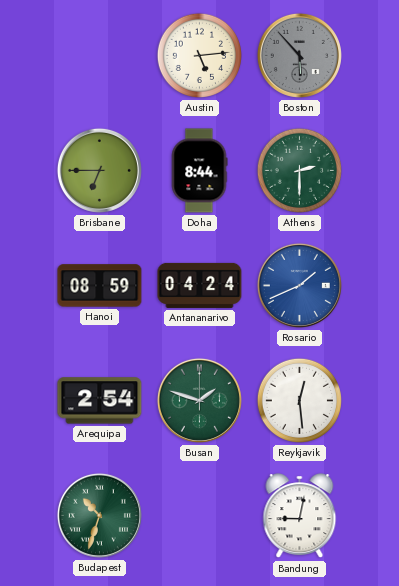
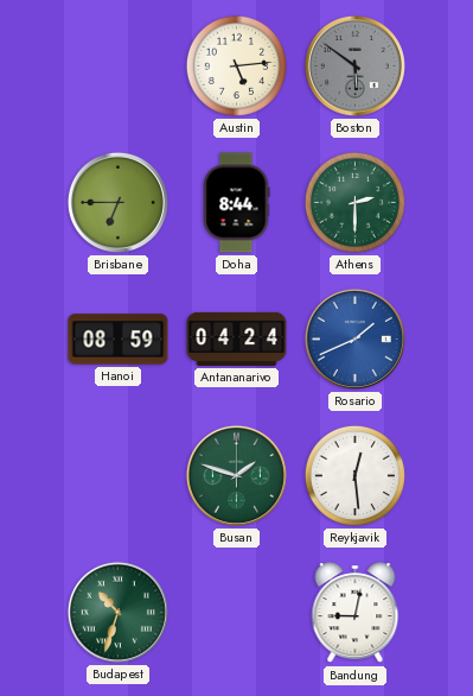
Boston: 5:53 -> 5:51
Arequipa: 2:54 -> none
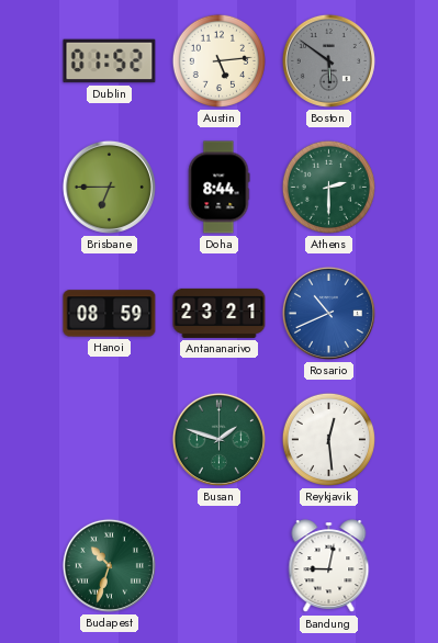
Dublin: none -> 01:52
Antananarivo: 04:24 -> 23:21
Rosario: 1:41 -> 10:41
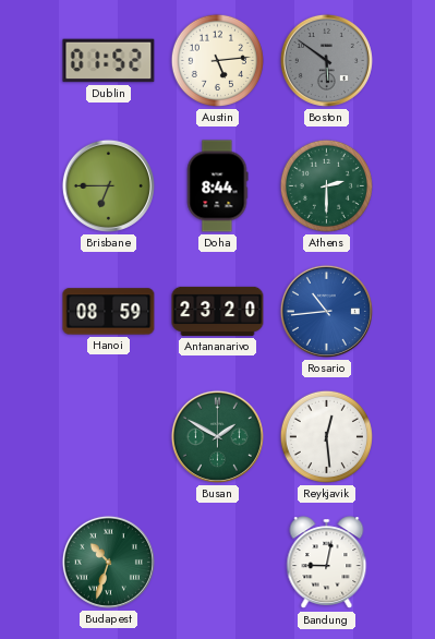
Antananarivo: 23:21 -> 23:20
Rosario: 10:41 -> 10:44
Busan: 1:48 -> 1:50
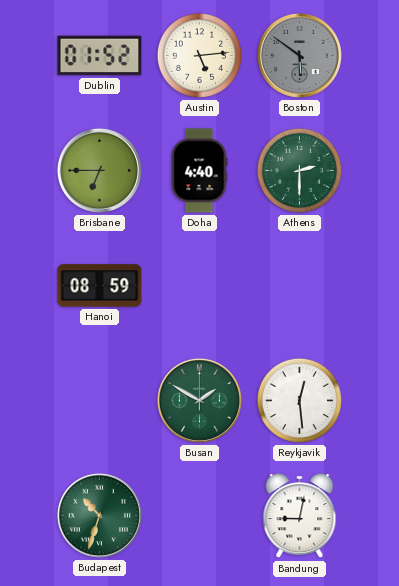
Doha: 8:44 -> 4:40
Antananarivo: 23:20 -> none
Rosario: 10:44 -> none
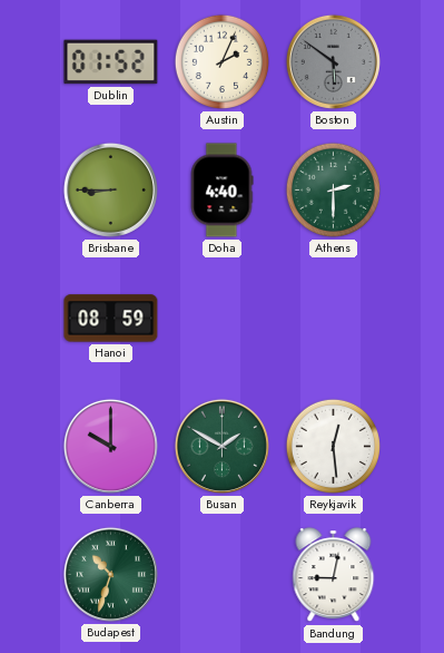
Austin: 5:14 -> 2:04
Brisbane: 6:45 -> 8:45
Canberra: none -> 10:00
